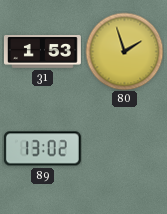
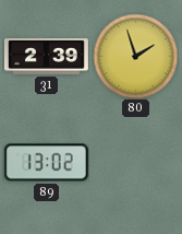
31: 1:53 -> 2:39
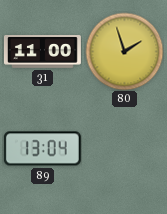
31: 2:39 -> 11:00
89: 13:02 -> 13:04
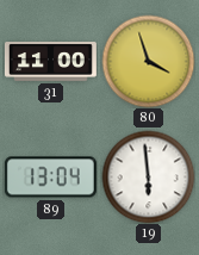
80: 1:57 -> 3:57
19: none -> 5:59
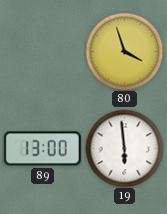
31: 11:00 -> none
89: 13:04 -> 13:00
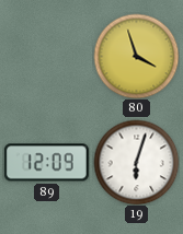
89: 13:00 -> 12:09
19: 5:59 -> 6:03
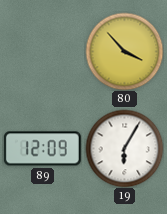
80: 3:57 -> 3:53
19: 6:03 -> 6:05
